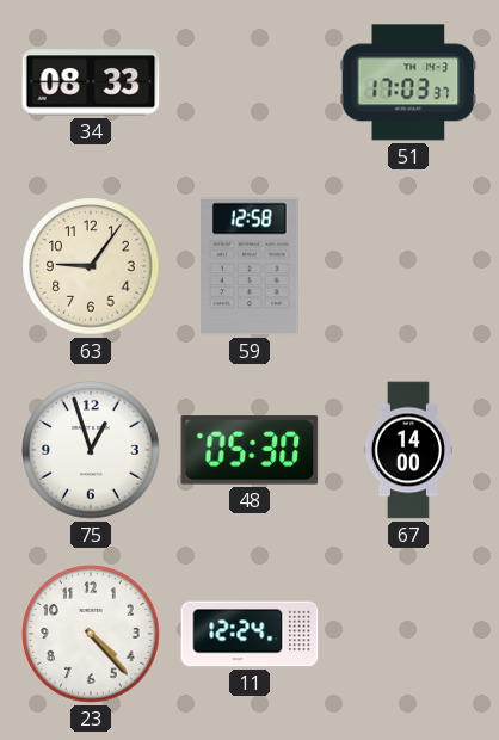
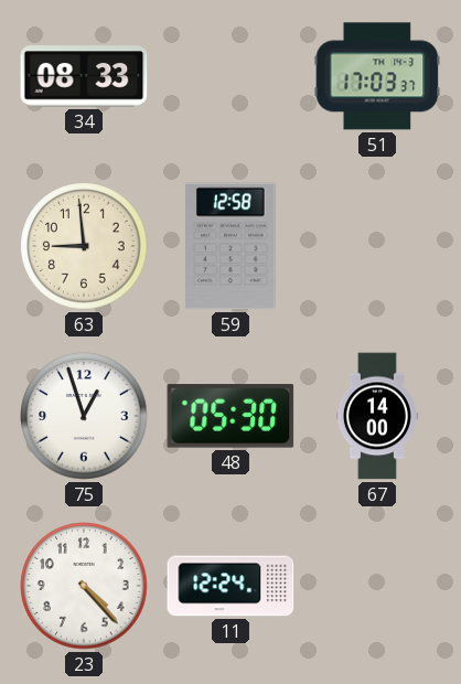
63: 9:06 -> 8:59
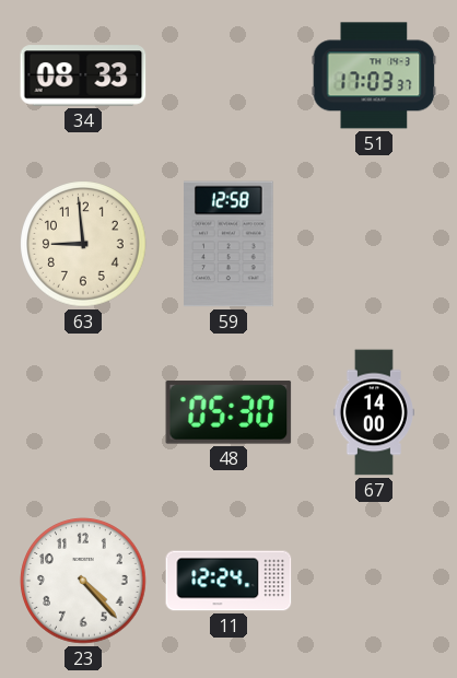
75: 12:57 -> none
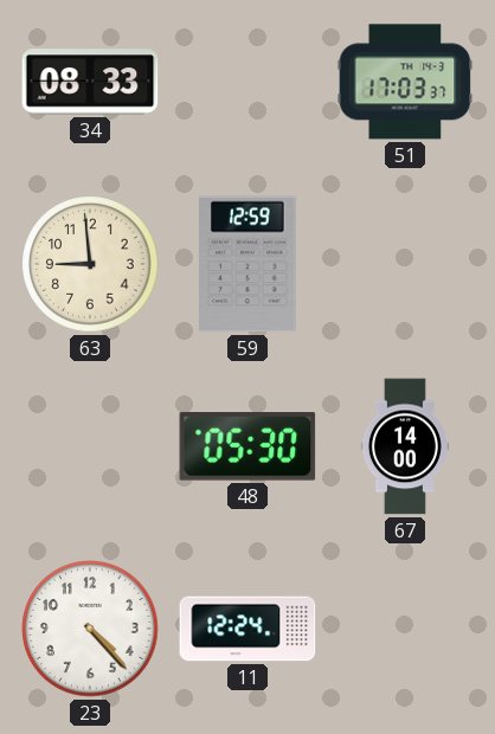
59: 12:58 -> 12:59
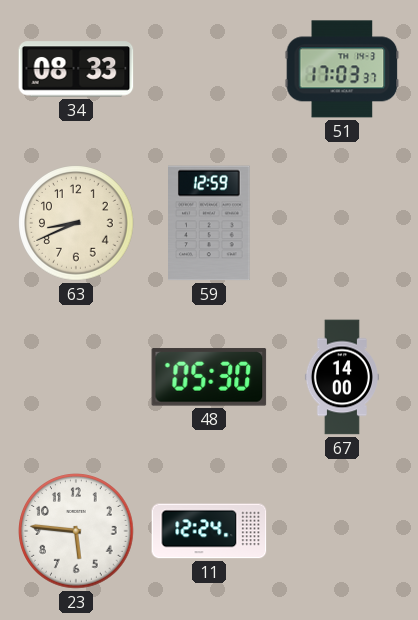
63: 8:59 -> 8:41
23: 4:23 -> 5:46
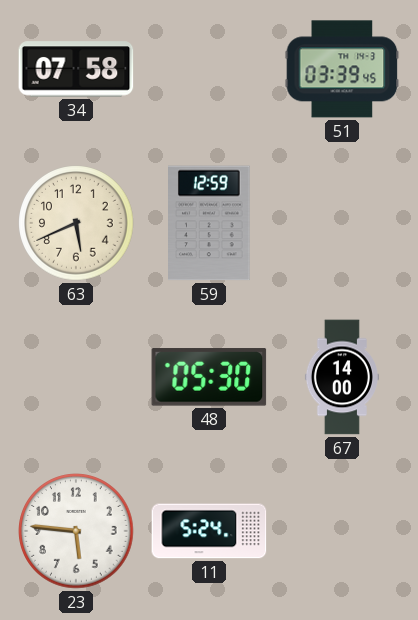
34: 08:33 -> 07:58
51: 17:03 -> 03:39
63: 8:41 -> 5:41
11: 12:24 -> 5:24
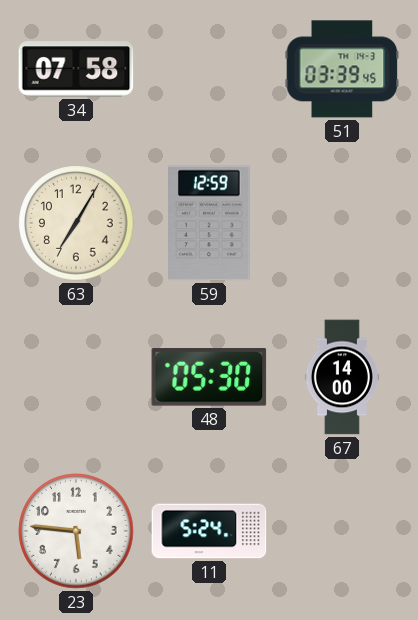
63: 5:41 -> 7:05
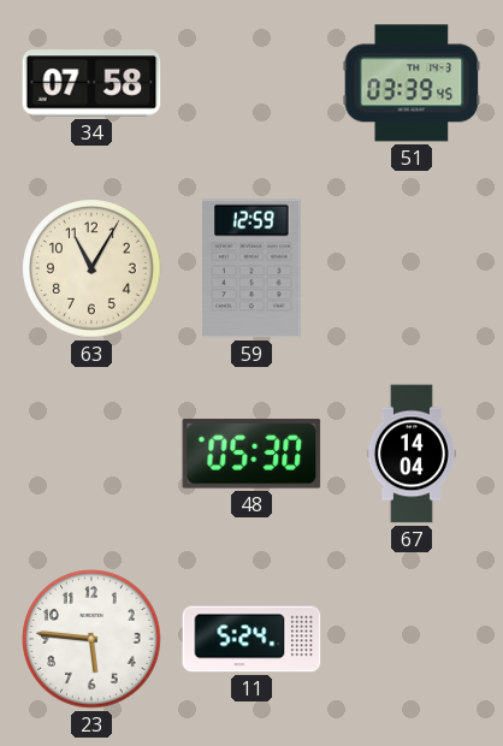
63: 7:05 -> 11:05
67: 14:00 -> 14:04
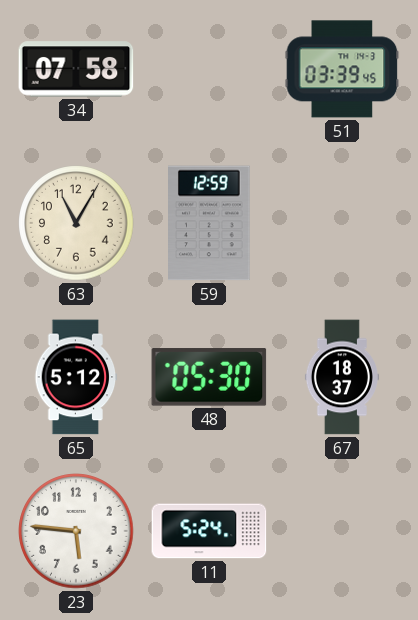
65: none -> 5:12
67: 14:04 -> 18:37
